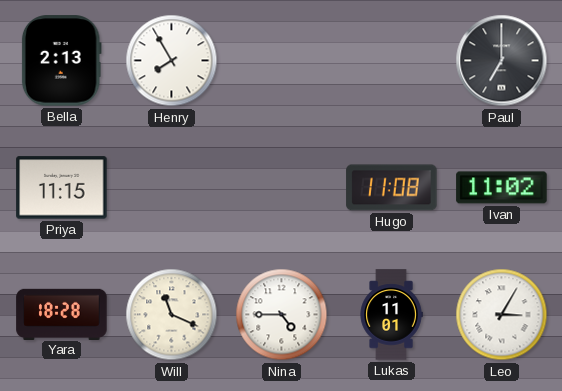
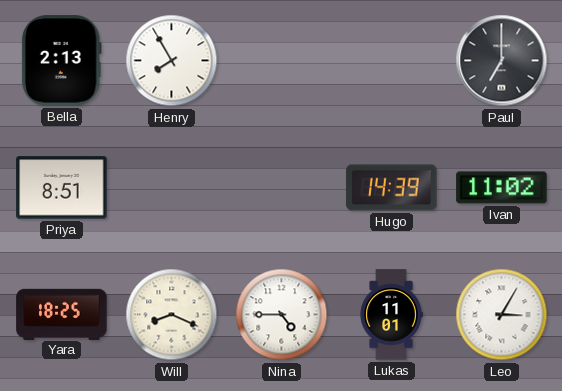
Priya: 11:15 -> 8:51
Hugo: 11:08 -> 14:39
Yara: 18:28 -> 18:25
Will: 11:19 -> 8:19
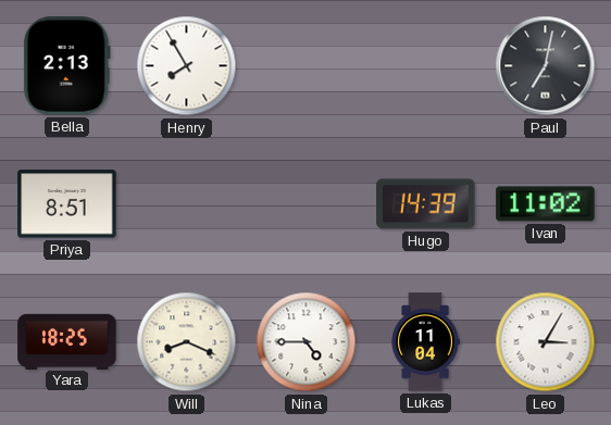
Paul: 7:00 -> 7:02
Lukas: 11:01 -> 11:04
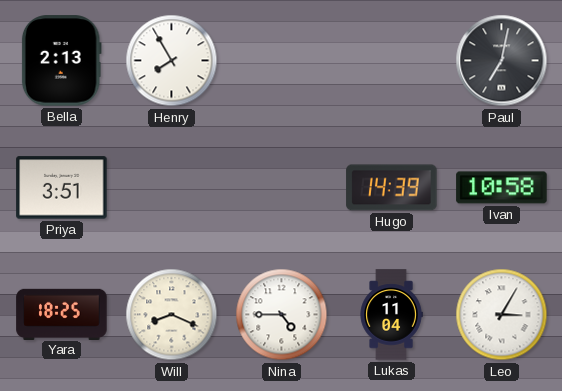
Priya: 8:51 -> 3:51
Ivan: 11:02 -> 10:58
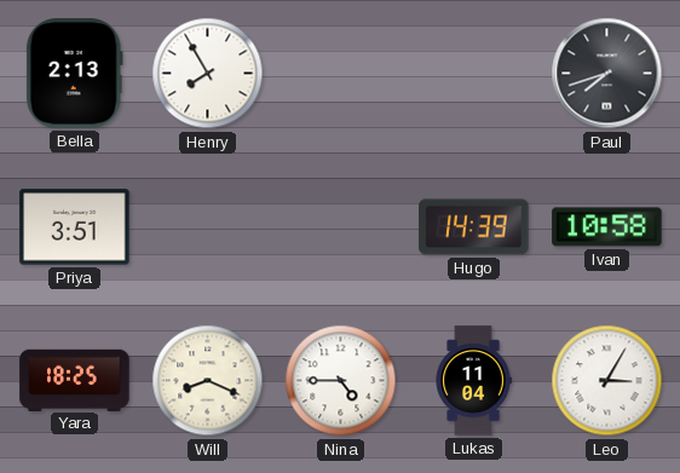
Paul: 7:02 -> 7:42
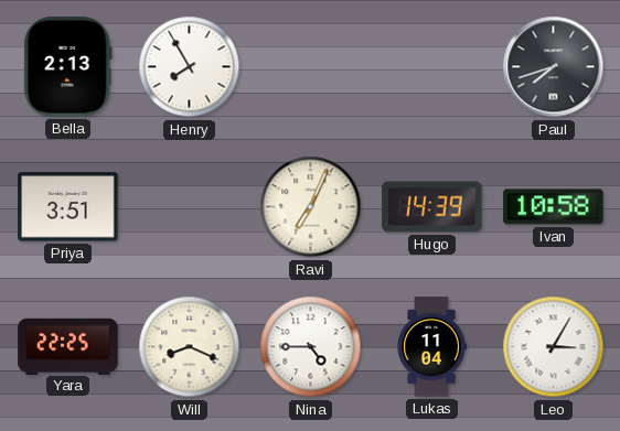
Ravi: none -> 7:04
Yara: 18:25 -> 22:25
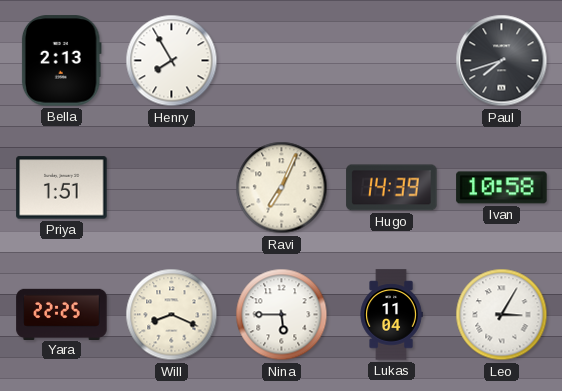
Priya: 3:51 -> 1:51
Nina: 4:45 -> 5:45
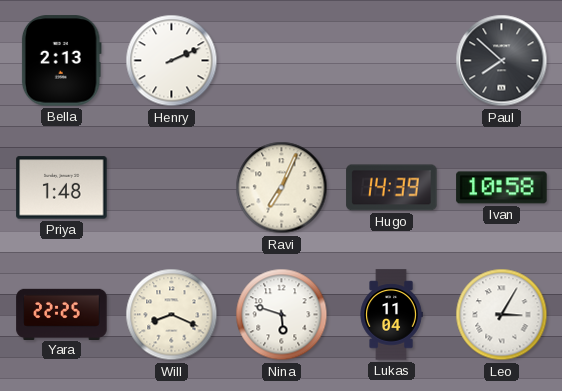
Henry: 7:55 -> 2:11
Paul: 7:42 -> 7:52
Priya: 1:51 -> 1:48
Nina: 5:45 -> 5:48
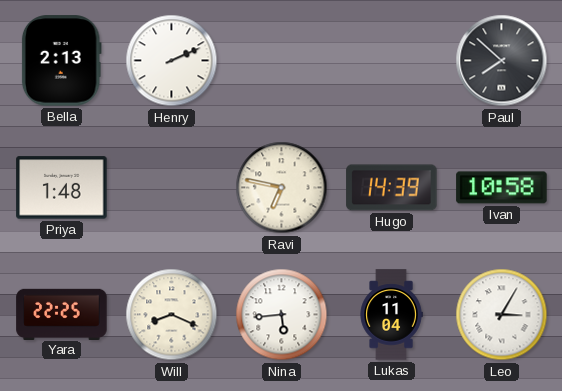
Ravi: 7:04 -> 6:47
Nina: 5:48 -> 5:44
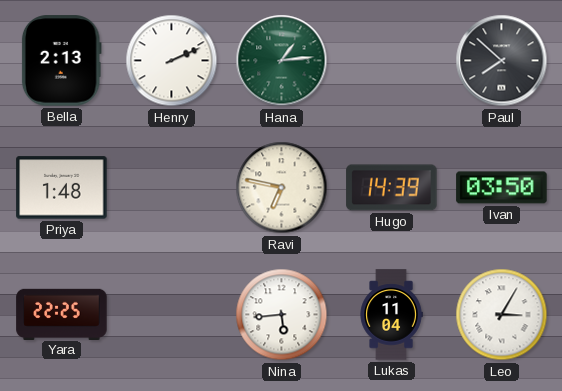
Hana: none -> 1:14
Ivan: 10:58 -> 03:50
Will: 8:19 -> none
